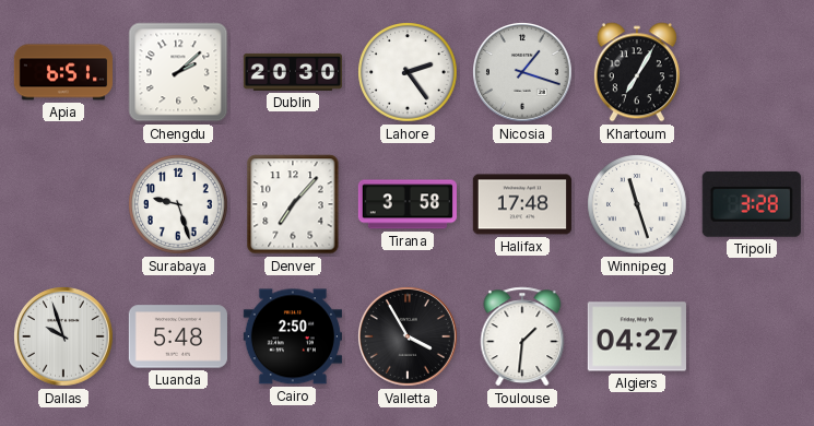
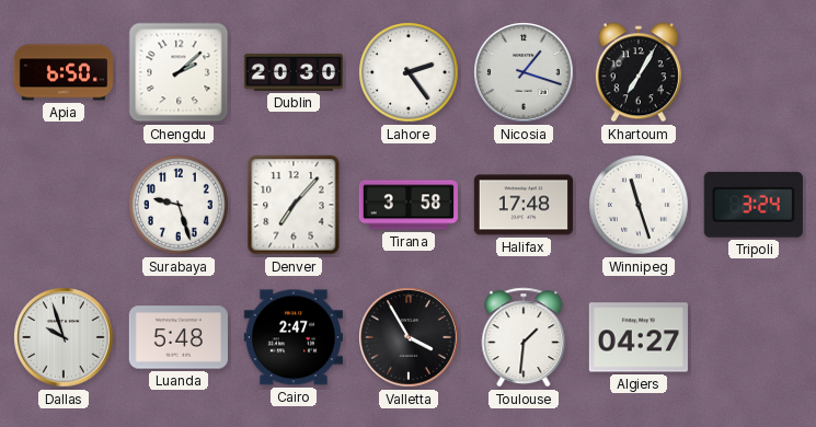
Apia: 6:51 -> 6:50
Tripoli: 3:28 -> 3:24
Cairo: 2:50 -> 2:47
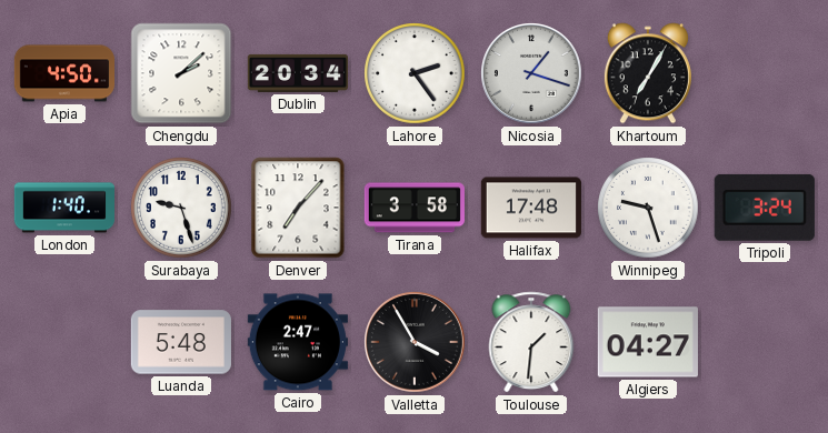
Apia: 6:50 -> 4:50
Dublin: 20:30 -> 20:34
London: none -> 1:40
Winnipeg: 11:27 -> 9:27
Dallas: 9:57 -> none
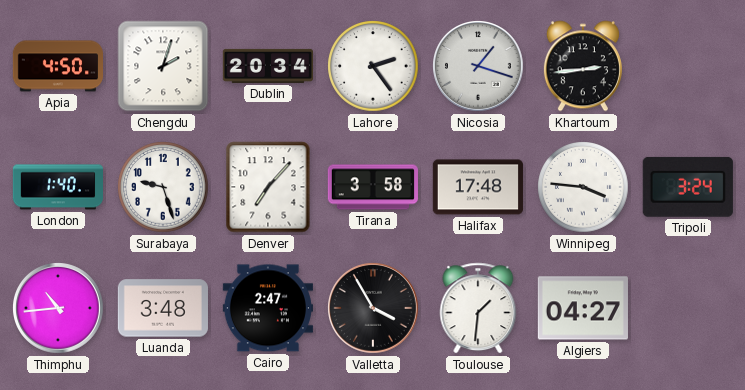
Chengdu: 2:08 -> 2:03
Khartoum: 7:05 -> 2:44
Winnipeg: 9:27 -> 3:46
Thimphu: none -> 10:44
Luanda: 5:48 -> 3:48
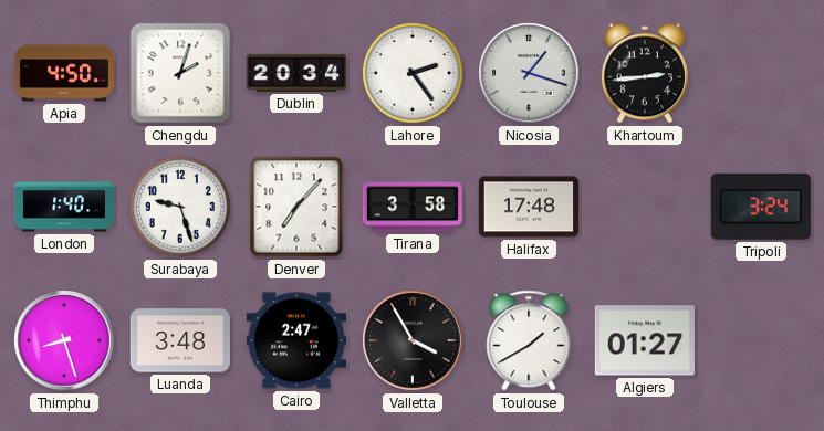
Winnipeg: 3:46 -> none
Thimphu: 10:44 -> 8:27
Toulouse: 1:31 -> 1:40
Algiers: 04:27 -> 01:27
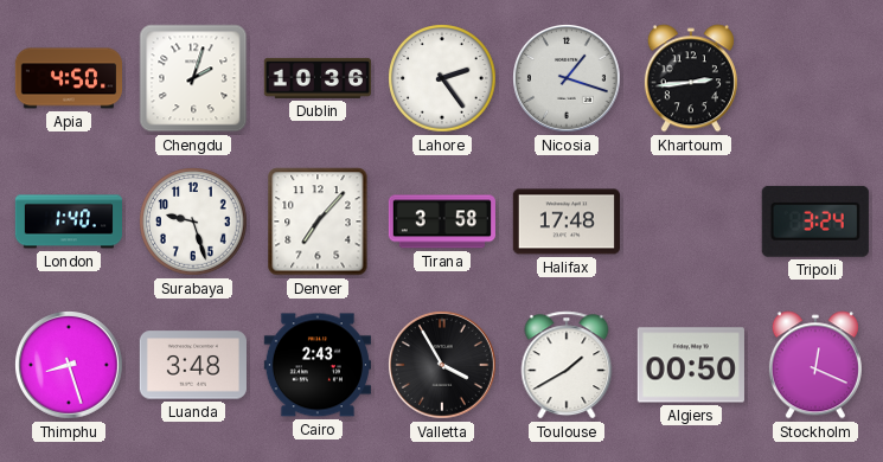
Dublin: 20:34 -> 10:36
Cairo: 2:47 -> 2:43
Algiers: 01:27 -> 00:50
Stockholm: none -> 12:19
